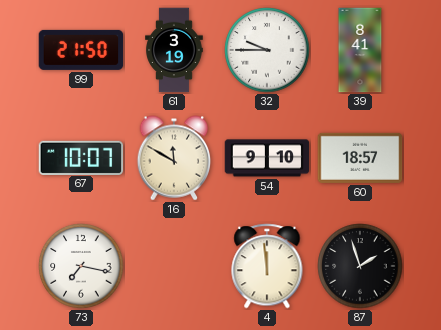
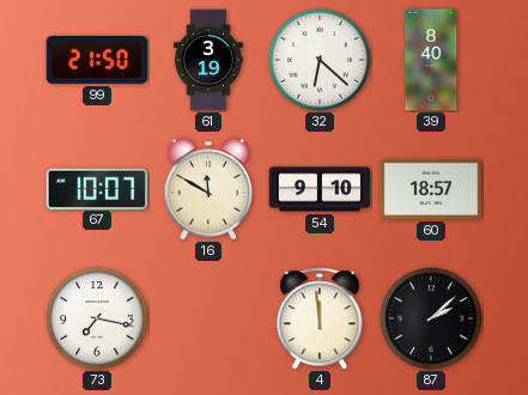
32: 9:45 -> 6:22
39: 8:41 -> 8:40
87: 1:57 -> 2:08
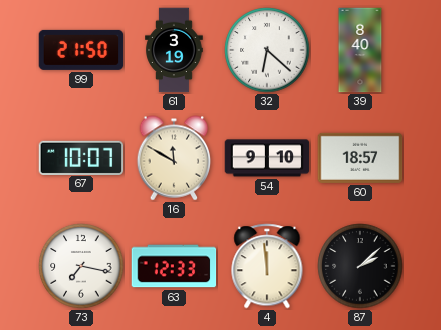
63: none -> 12:33
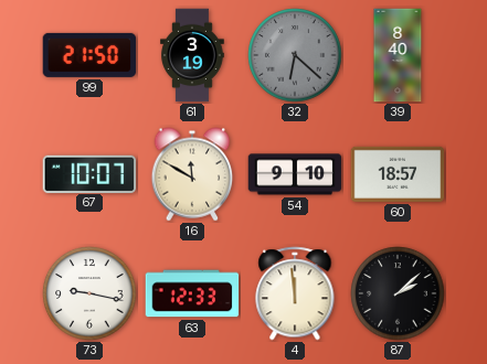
32 dial: white -> grey
73: 7:17 -> 9:17
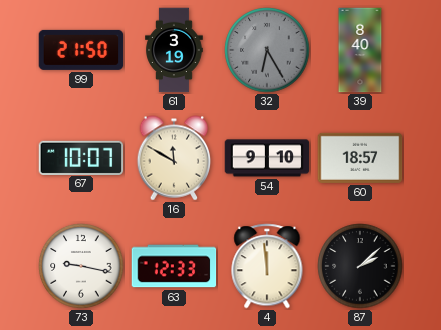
32: 6:22 -> 6:25
